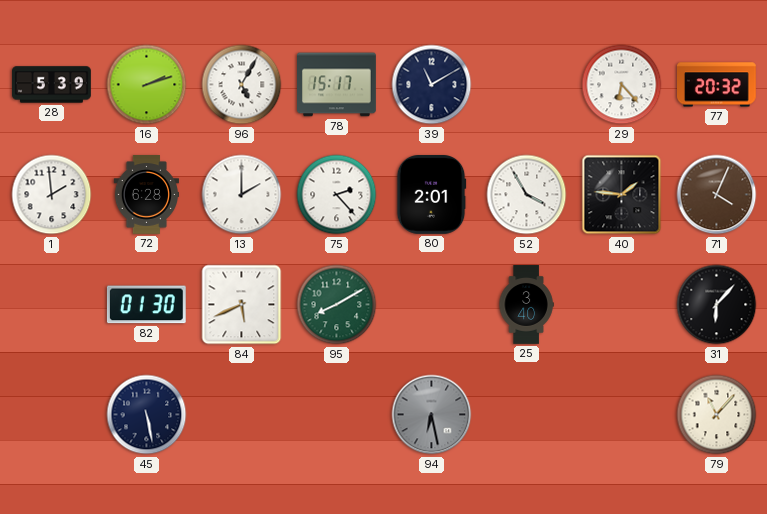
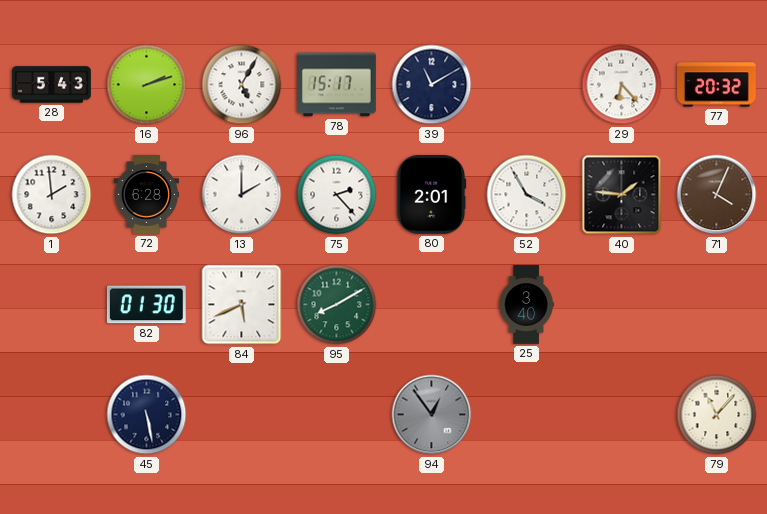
28: 5:39 -> 5:43
31: 6:07 -> none
94: 6:28 -> 12:54
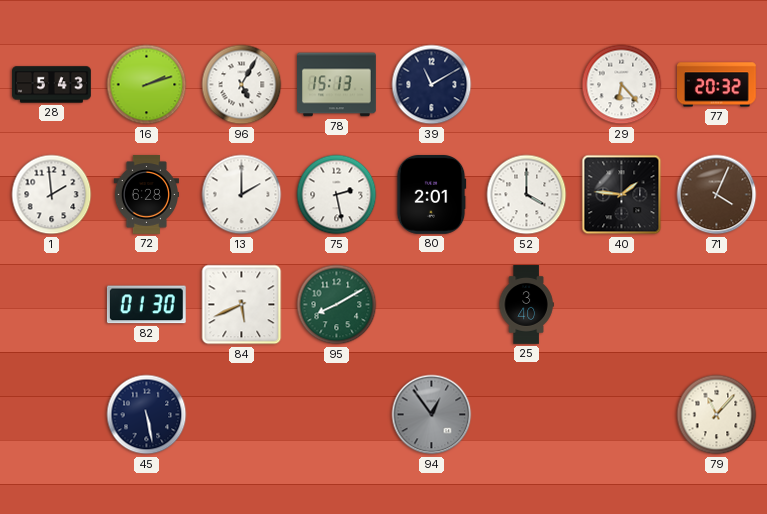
78: 15:17 -> 15:13
75: 2:23 -> 2:28
52: 3:55 -> 4:00
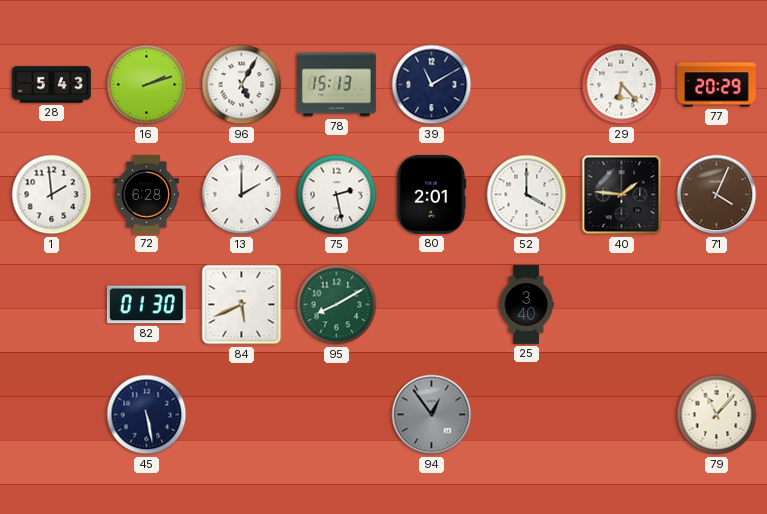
77: 20:32 -> 20:29
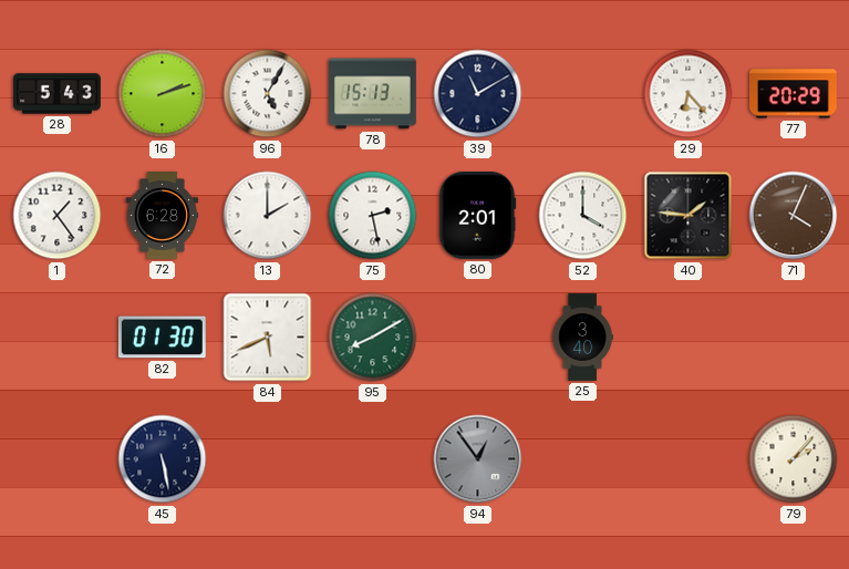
1: 1:59 -> 1:24
79: 11:07 -> 2:07
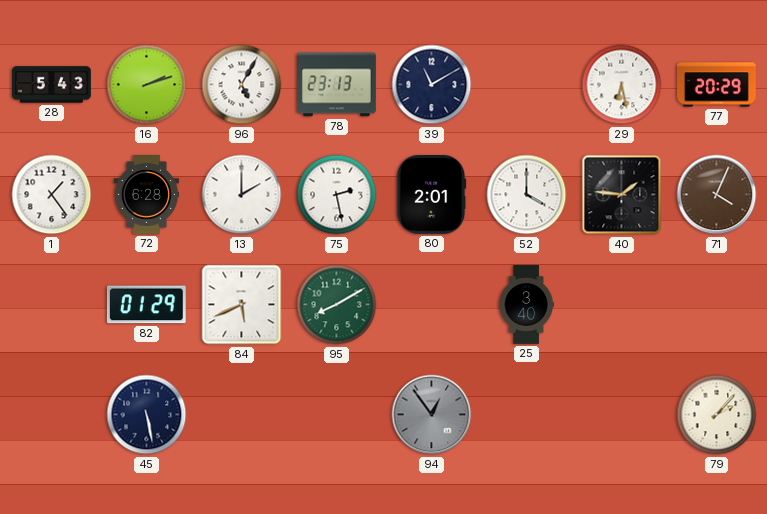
78: 15:13 -> 23:13
29: 6:23 -> 6:28
82: 01:30 -> 01:29
